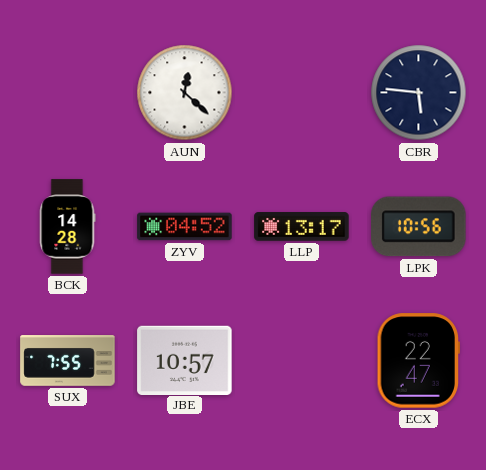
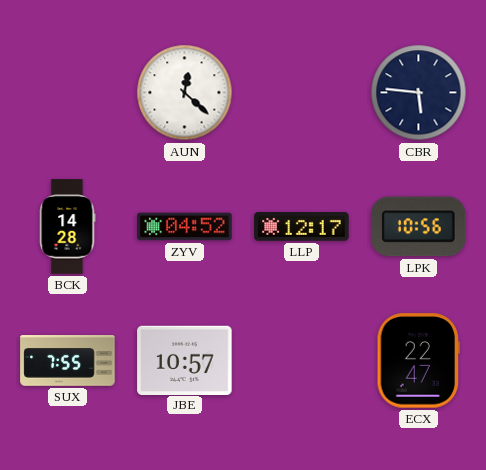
LLP: 13:17 -> 12:17
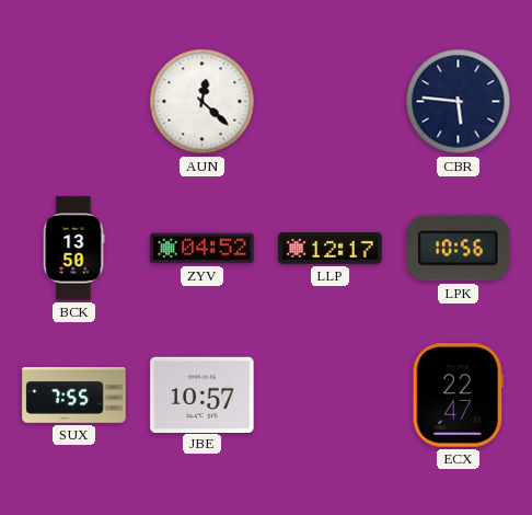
BCK: 14:28 -> 13:50
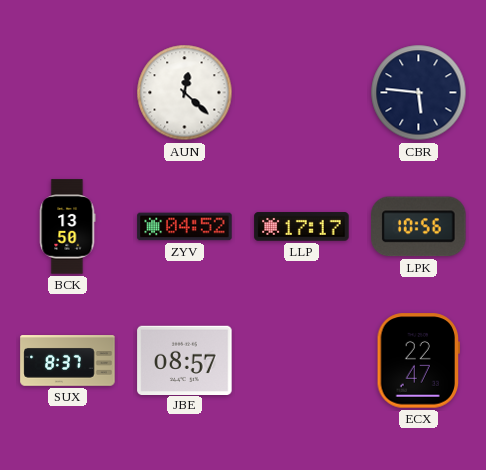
LLP: 12:17 -> 17:17
SUX: 7:55 -> 8:37
JBE: 10:57 -> 08:57
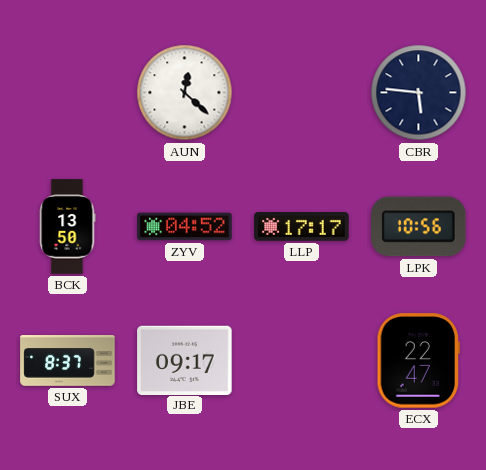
JBE: 08:57 -> 09:17
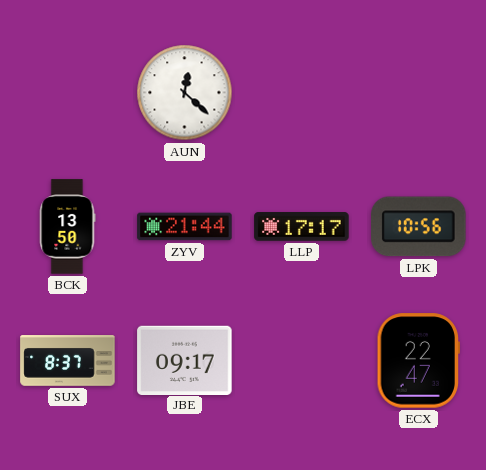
CBR: 5:46 -> none
ZYV: 04:52 -> 21:44
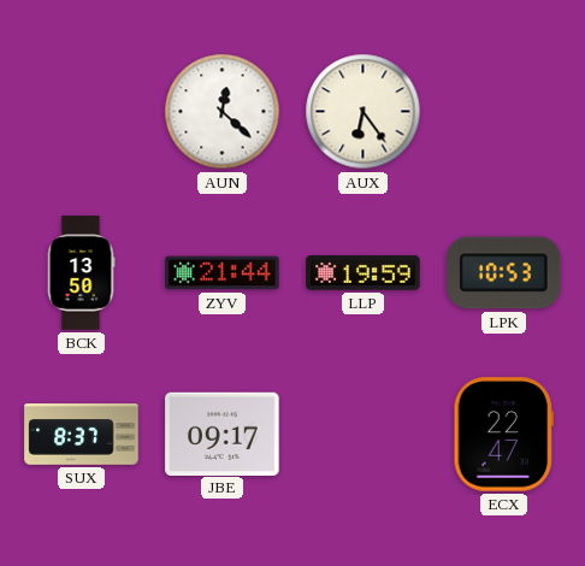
AUX: none -> 6:24
LLP: 17:17 -> 19:59
LPK: 10:56 -> 10:53
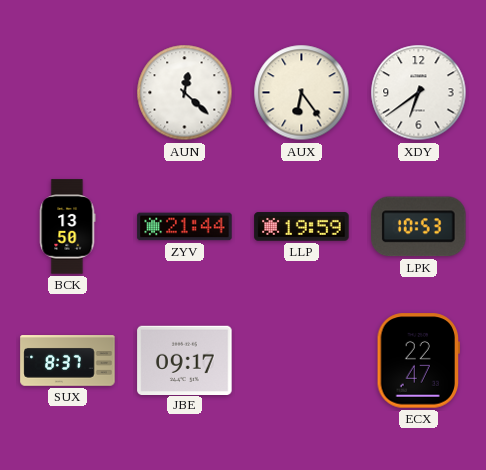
XDY: none -> 6:39
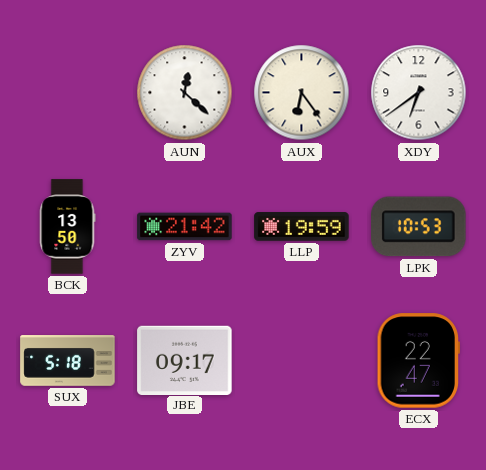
ZYV: 21:44 -> 21:42
SUX: 8:37 -> 5:18
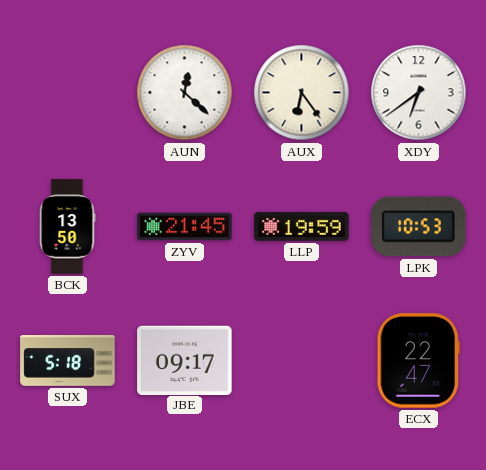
ZYV: 21:42 -> 21:45
